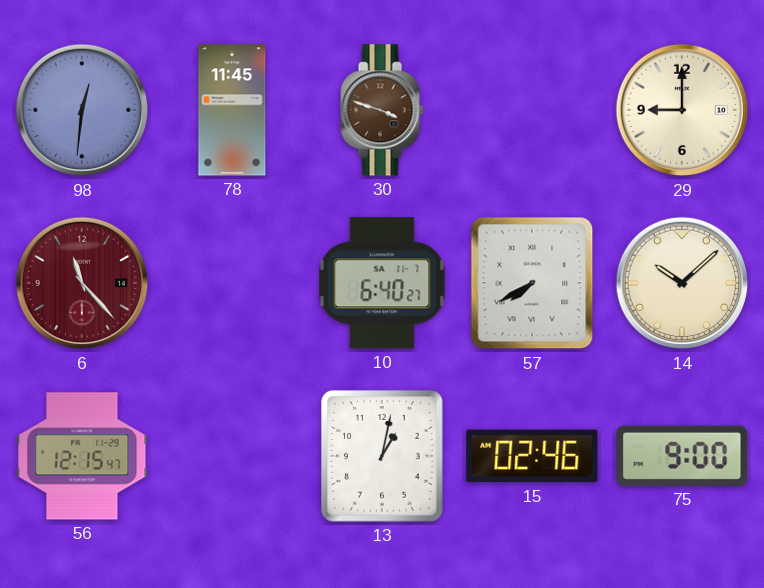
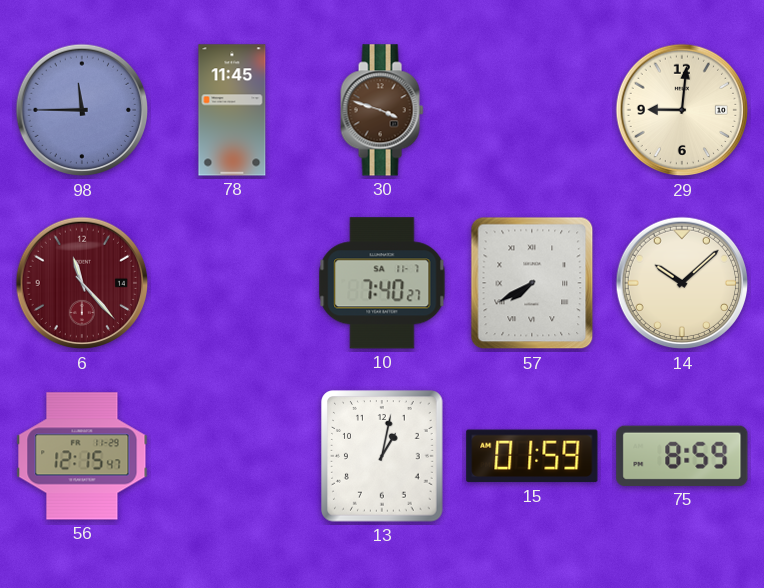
98: 12:31 -> 11:45
29: 9:00 -> 9:01
10: 6:40 -> 7:40
15: 02:46 -> 01:59
75: 9:00 -> 8:59
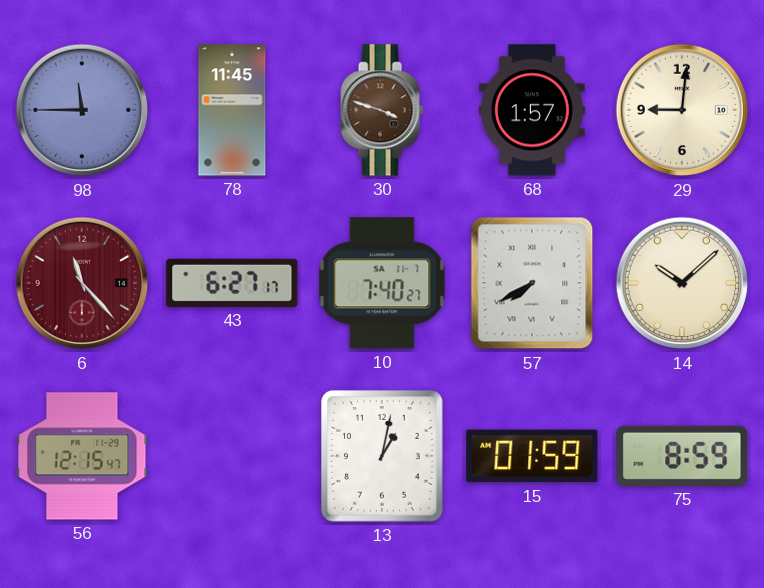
68: none -> 1:57
43: none -> 6:27
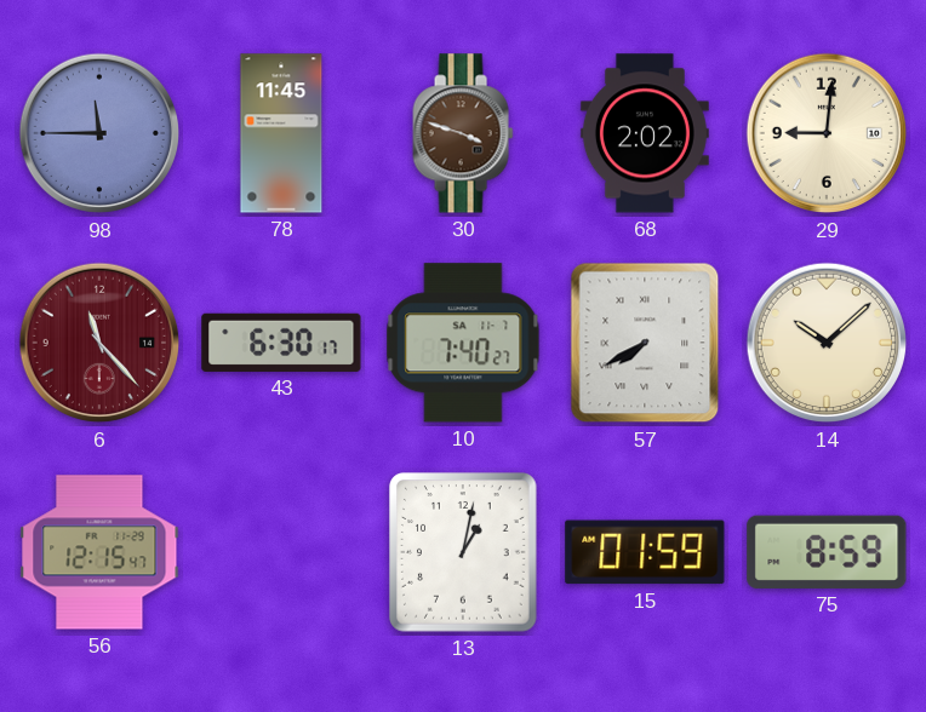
68: 1:57 -> 2:02
43: 6:27 -> 6:30
